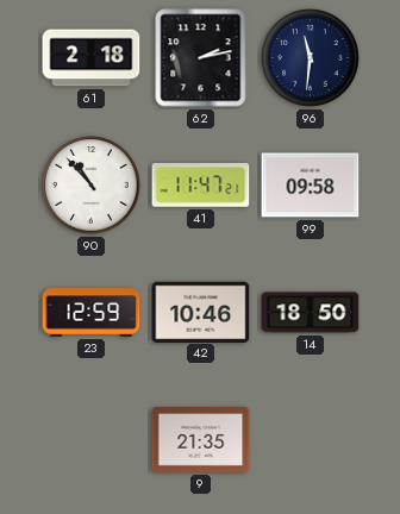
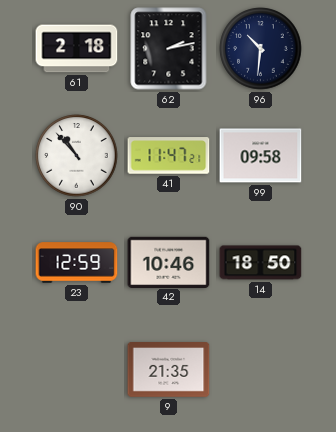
96: 11:31 -> 10:31
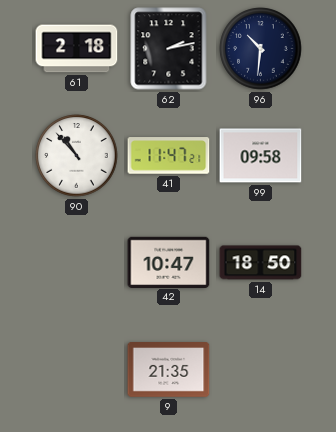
23: 12:59 -> none
42: 10:46 -> 10:47
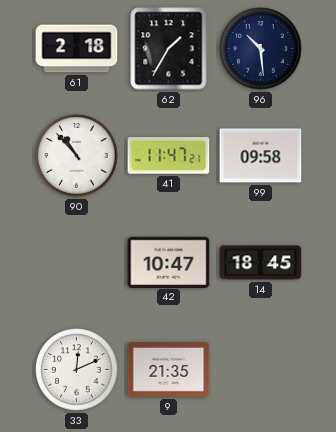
62: 2:13 -> 1:35
96: 10:31 -> 10:29
14: 18:50 -> 18:45
33: none -> 12:11
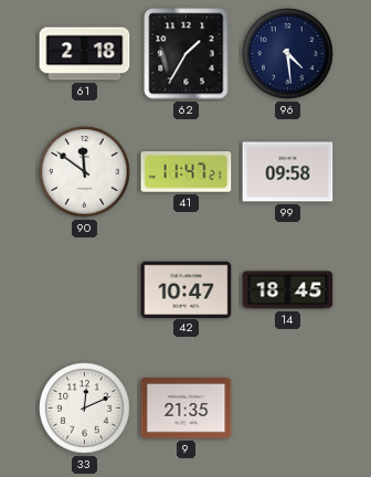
96: 10:29 -> 4:29
90: 10:53 -> 11:51
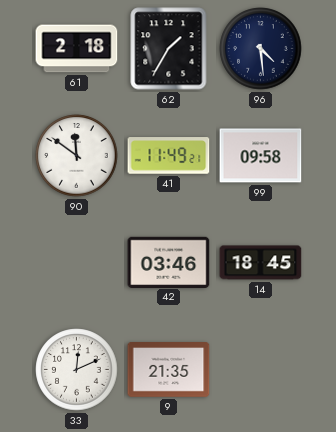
41: 11:47 -> 11:49
42: 10:47 -> 03:46
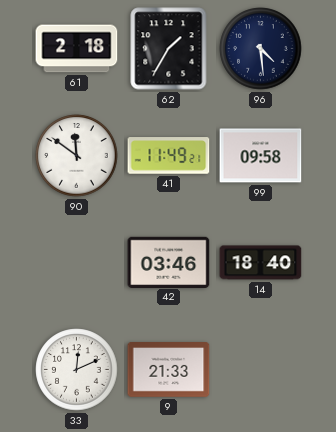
14: 18:45 -> 18:40
9: 21:35 -> 21:33
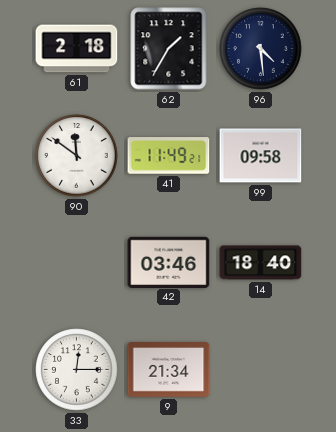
33: 12:11 -> 12:15
9: 21:33 -> 21:34
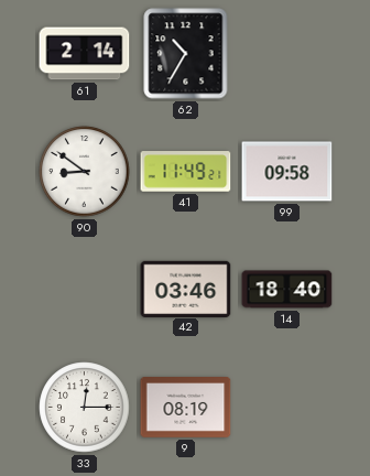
61: 2:18 -> 2:14
62: 1:35 -> 10:35
96: 4:29 -> none
90: 11:51 -> 8:51
9: 21:34 -> 08:19
